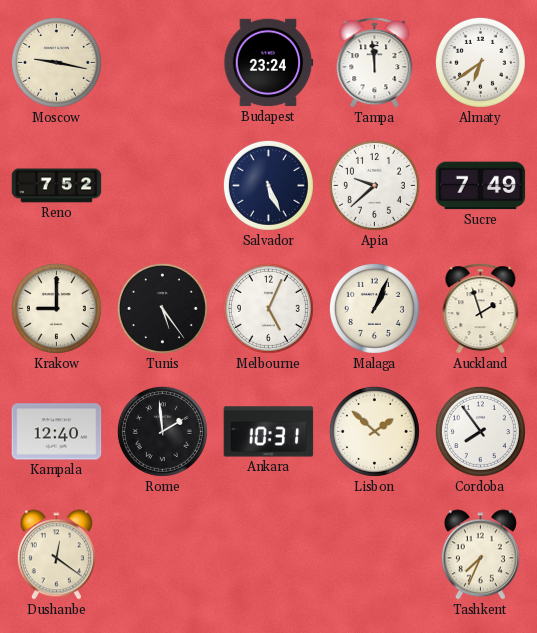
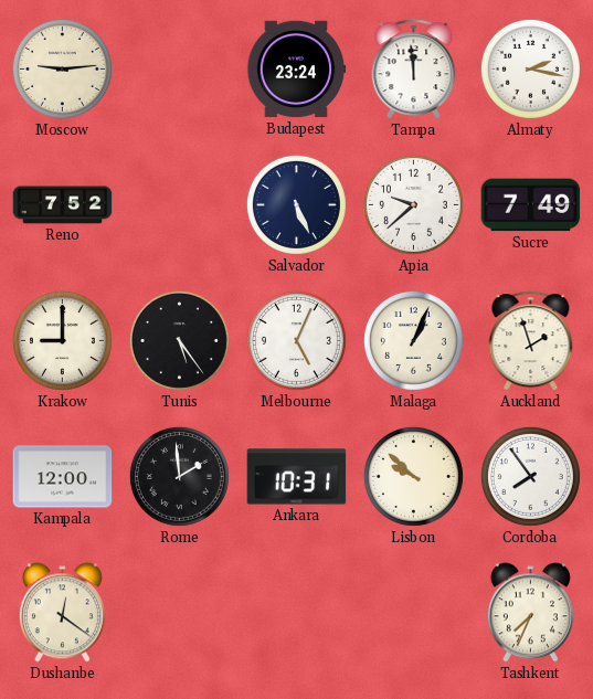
Moscow: 9:17 -> 9:14
Almaty: 6:39 -> 2:17
Kampala: 12:40 -> 12:00
Lisbon: 1:52 -> 9:52
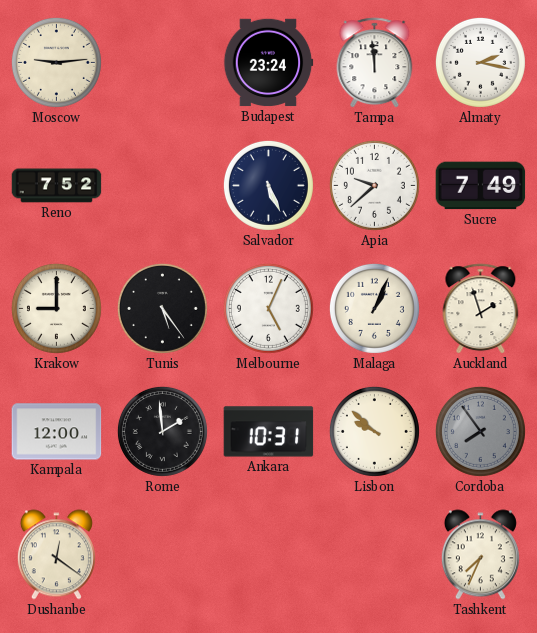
Cordoba dial: white -> grey
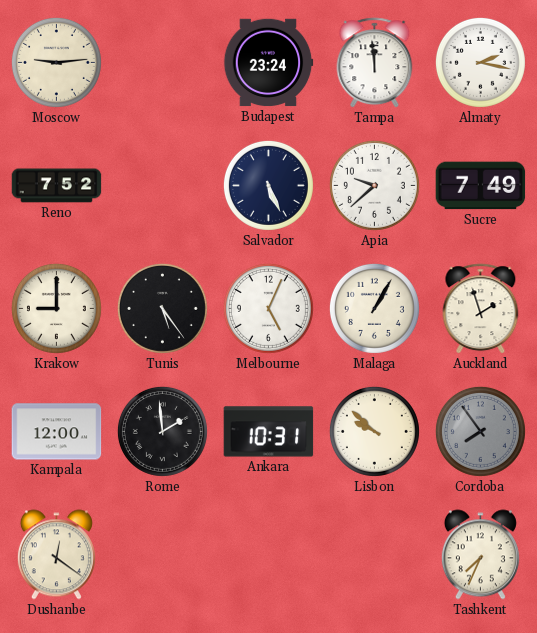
Malaga: 1:04 -> 1:05
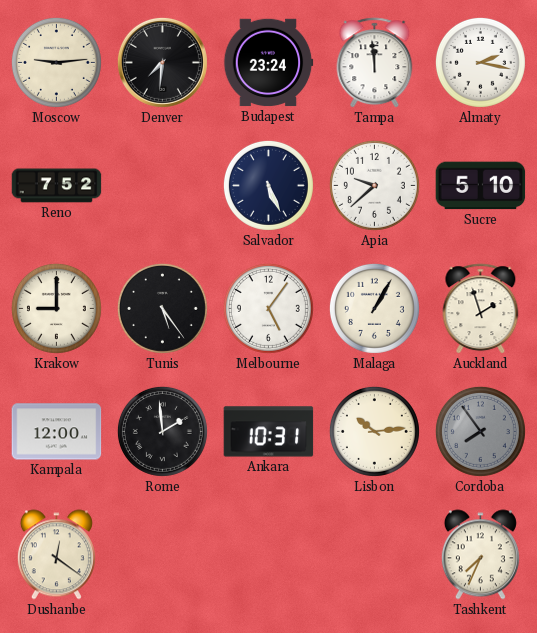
Denver: none -> 7:31
Sucre: 7:49 -> 5:10
Melbourne: 5:04 -> 5:06
Lisbon: 9:52 -> 10:14
